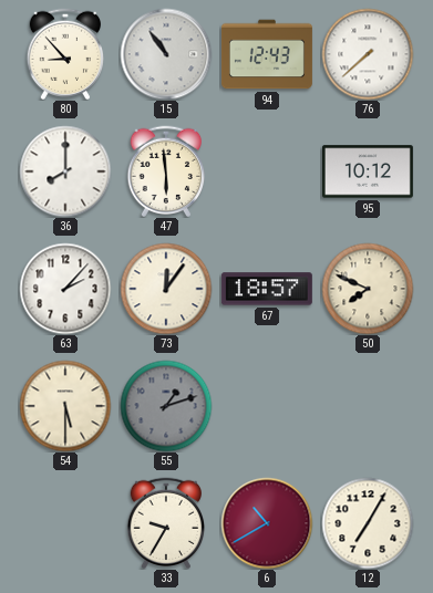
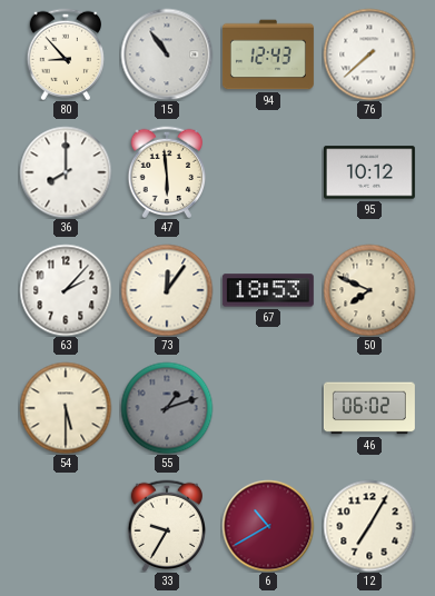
67: 18:57 -> 18:53
46: none -> 06:02
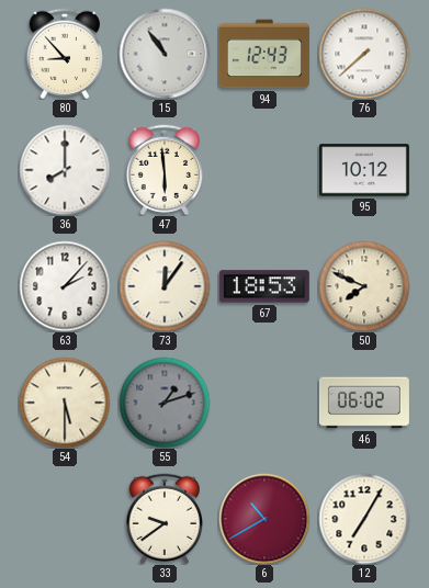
33: 9:35 -> 9:39
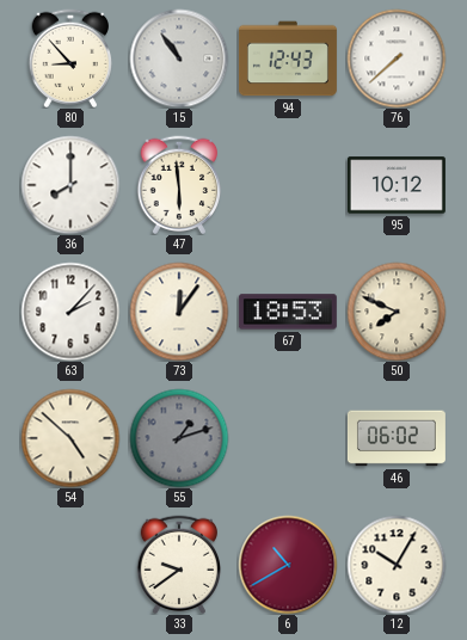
54: 5:30 -> 4:52
12: 7:05 -> 10:05
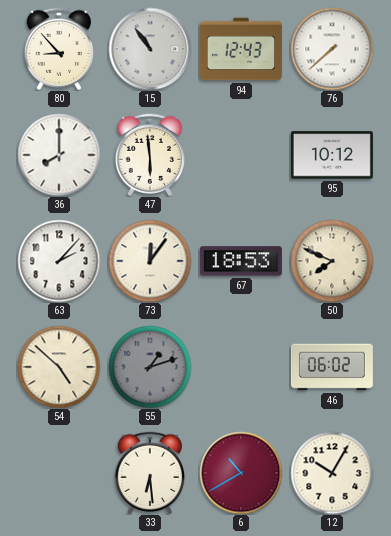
33: 9:39 -> 6:29
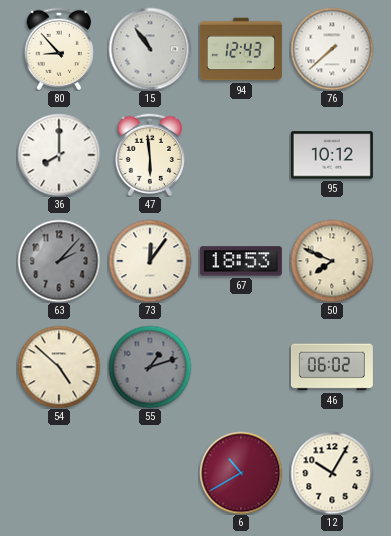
63 dial: white -> grey
33: 6:29 -> none
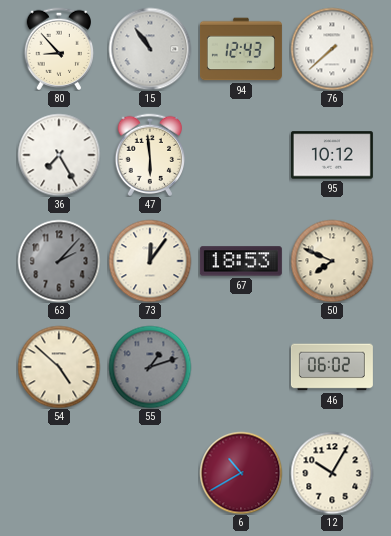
36: 8:00 -> 7:25
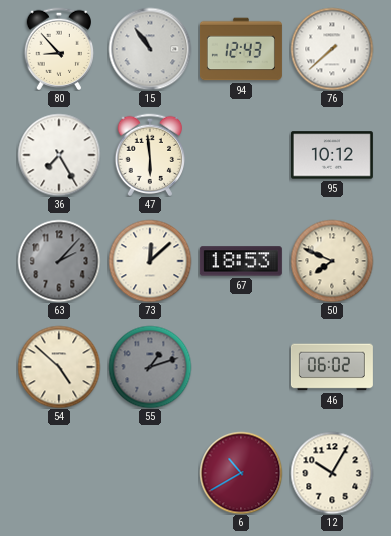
73: 12:06 -> 12:08
